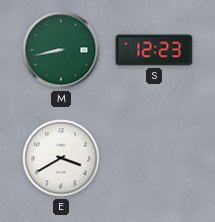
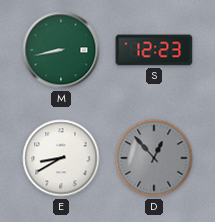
E: 3:40 -> 8:40
D: none -> 12:53
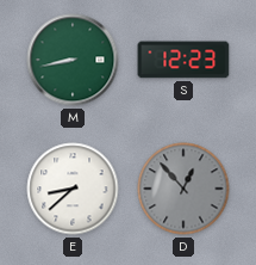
E: 8:40 -> 8:38
